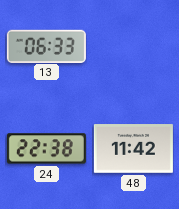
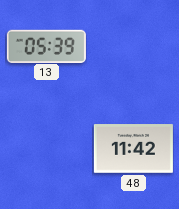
13: 06:33 -> 05:39
24: 22:38 -> none
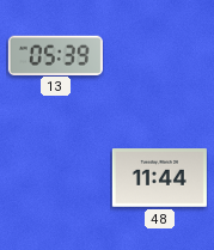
48: 11:42 -> 11:44
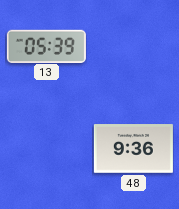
48: 11:44 -> 9:36
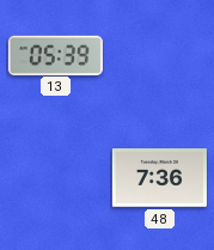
48: 9:36 -> 7:36
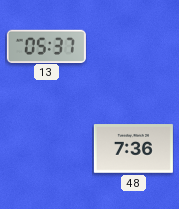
13: 05:39 -> 05:37
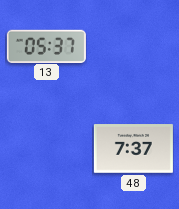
48: 7:36 -> 7:37
